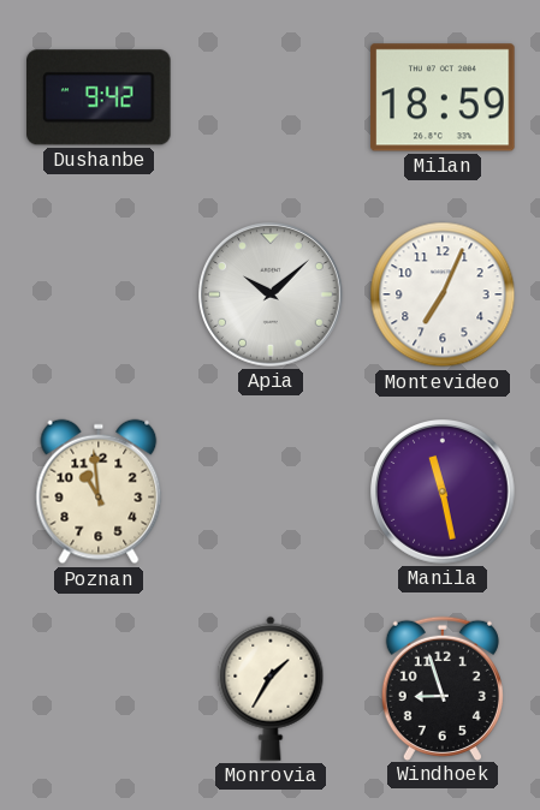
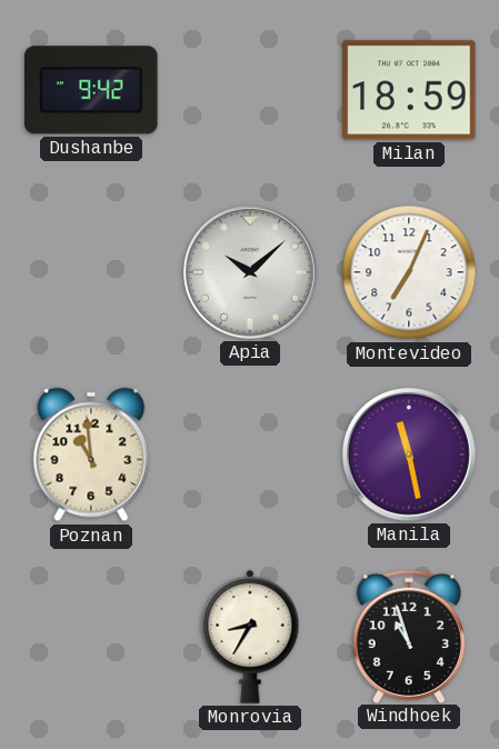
Monrovia: 1:35 -> 8:35
Windhoek: 8:57 -> 10:57
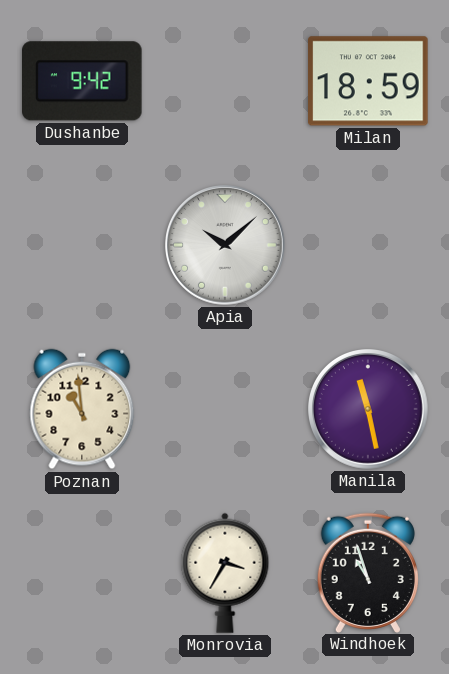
Montevideo: 7:04 -> none
Monrovia: 8:35 -> 3:35
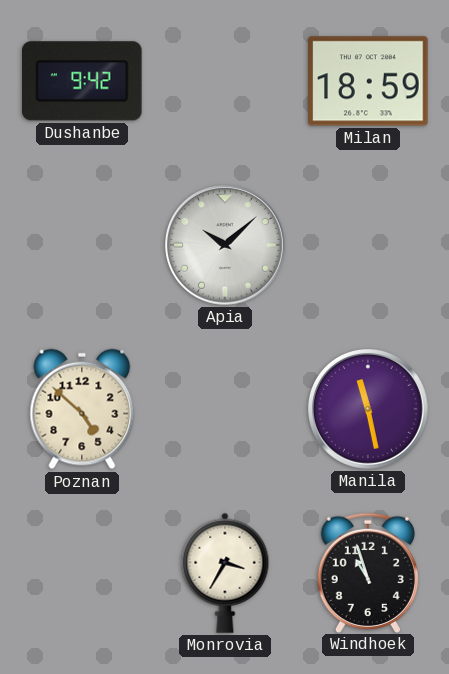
Poznan: 10:59 -> 4:52
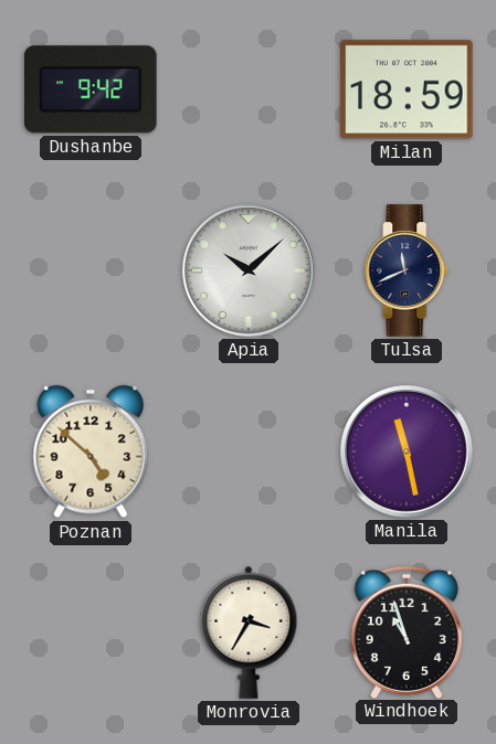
Tulsa: none -> 11:41
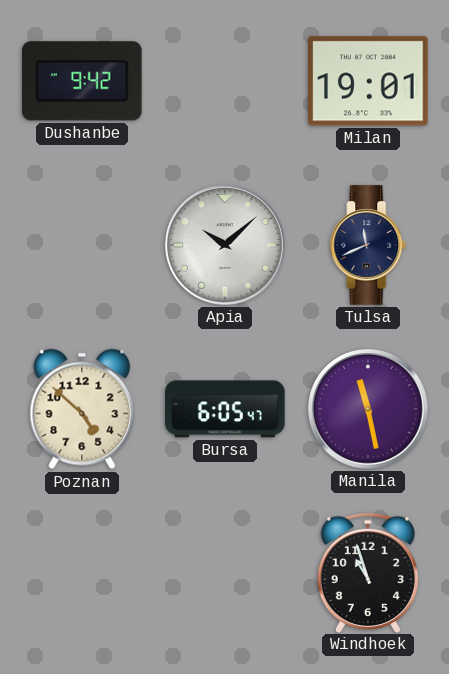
Milan: 18:59 -> 19:01
Bursa: none -> 6:05
Monrovia: 3:35 -> none
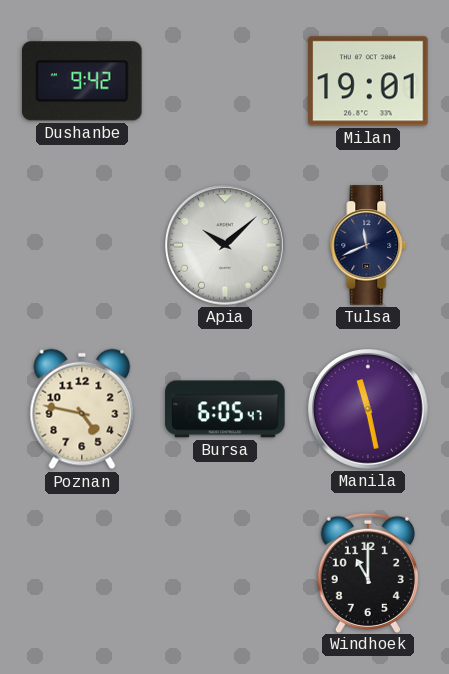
Poznan: 4:52 -> 4:47
Windhoek: 10:57 -> 11:00
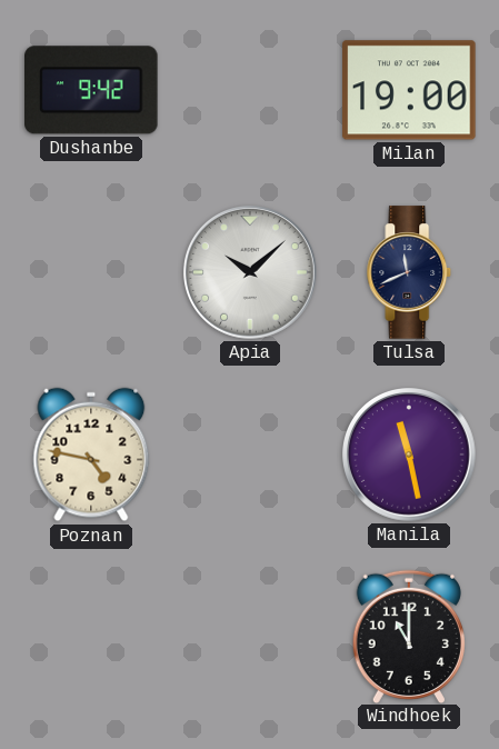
Milan: 19:01 -> 19:00
Bursa: 6:05 -> none
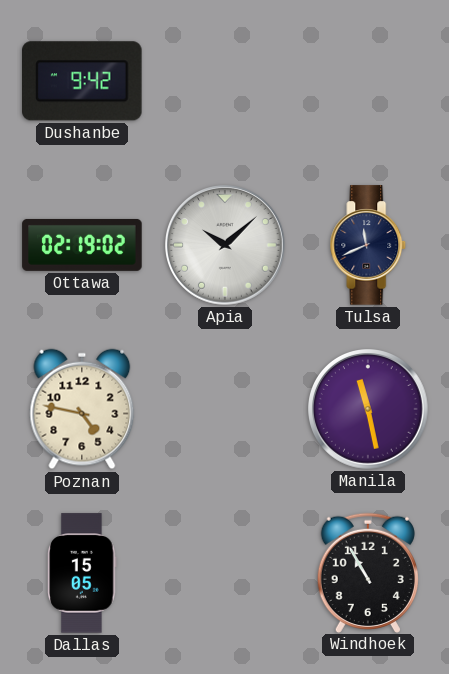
Milan: 19:00 -> none
Ottawa: none -> 02:19
Dallas: none -> 15:05
Windhoek: 11:00 -> 10:55
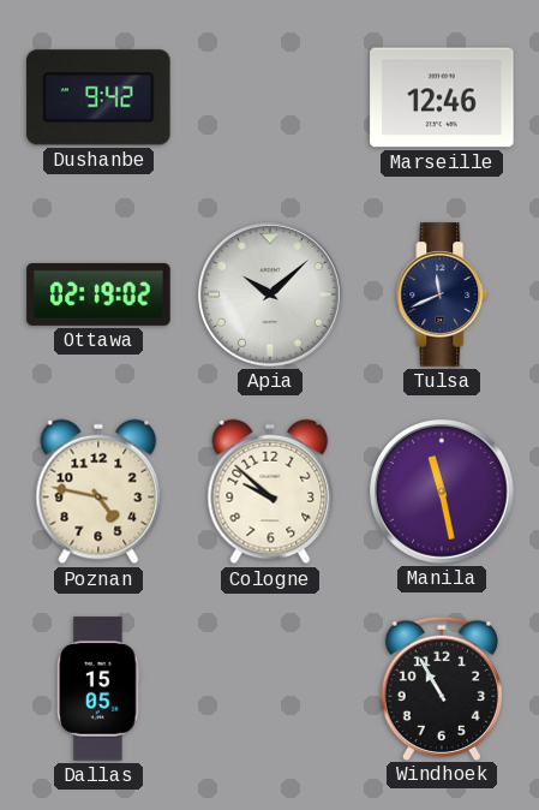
Marseille: none -> 12:46
Cologne: none -> 9:52
